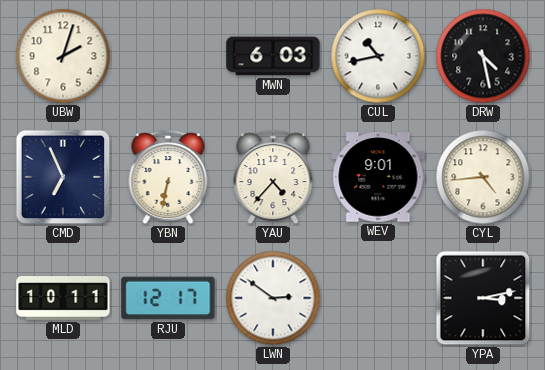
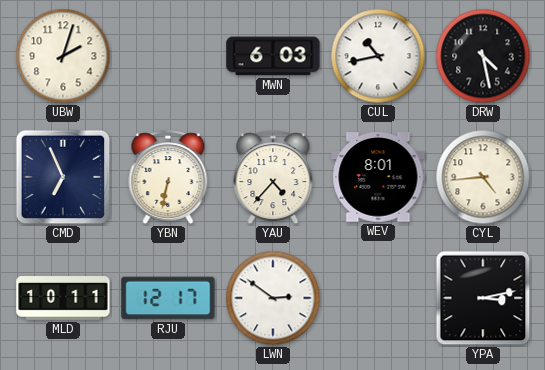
WEV: 9:01 -> 8:01
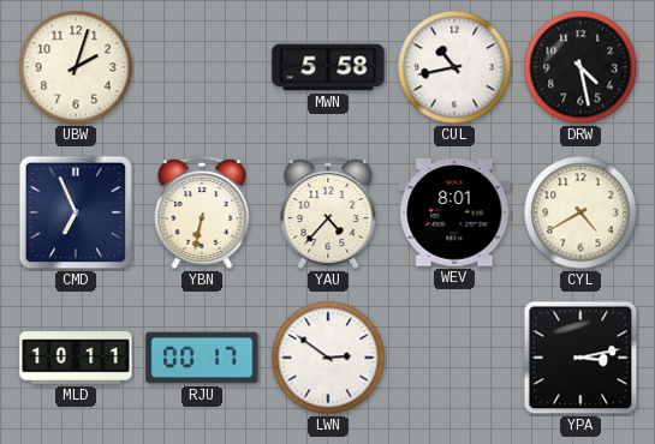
MWN: 6:03 -> 5:58
CYL: 4:44 -> 4:40
RJU: 12:17 -> 00:17
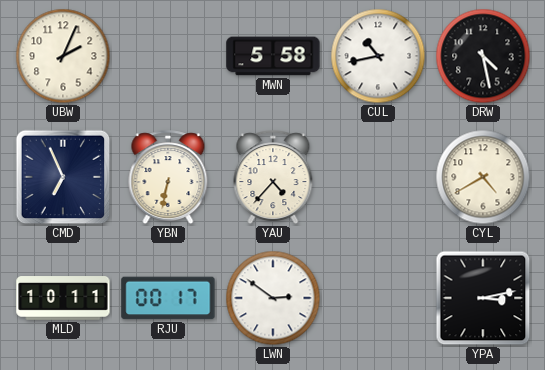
UBW: 2:03 -> 2:04
WEV: 8:01 -> none
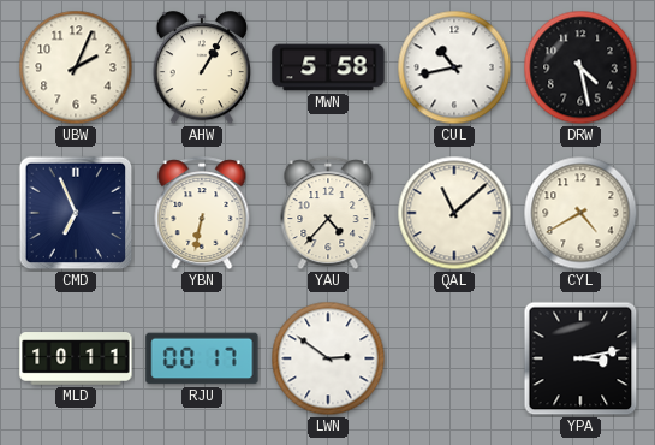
AHW: none -> 1:05
QAL: none -> 11:08
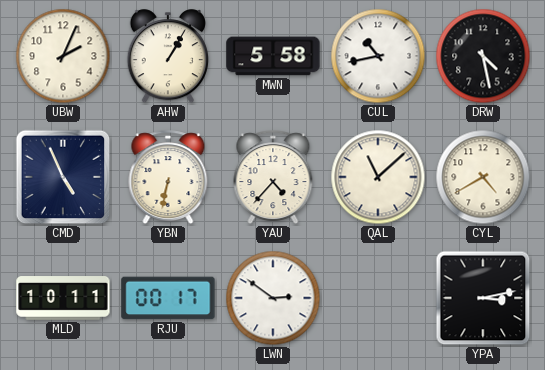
CMD: 6:56 -> 4:56
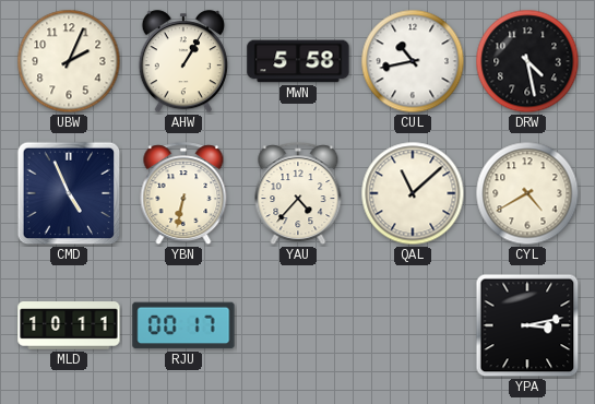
LWN: 2:51 -> none
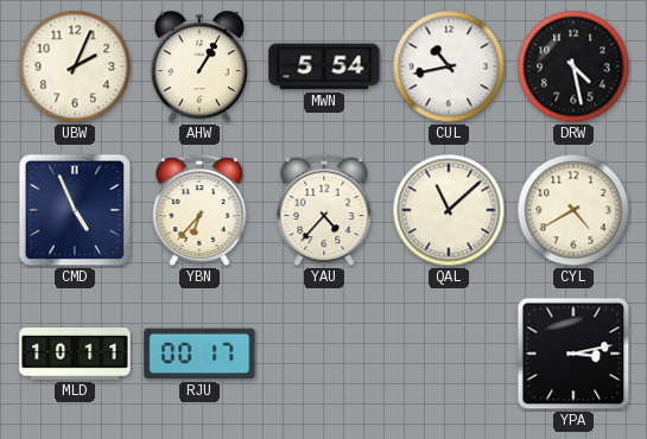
MWN: 5:58 -> 5:54
YBN: 6:32 -> 6:37
